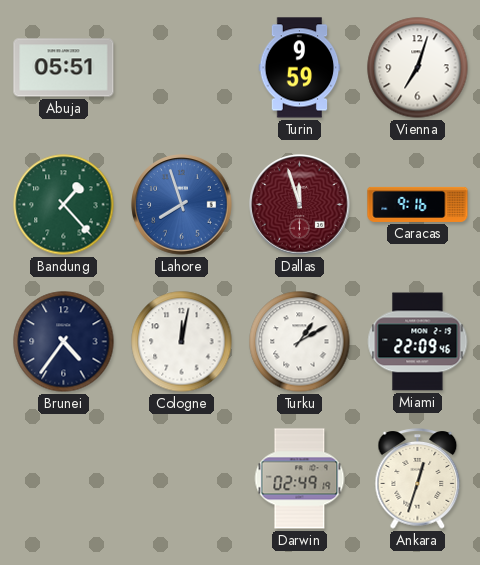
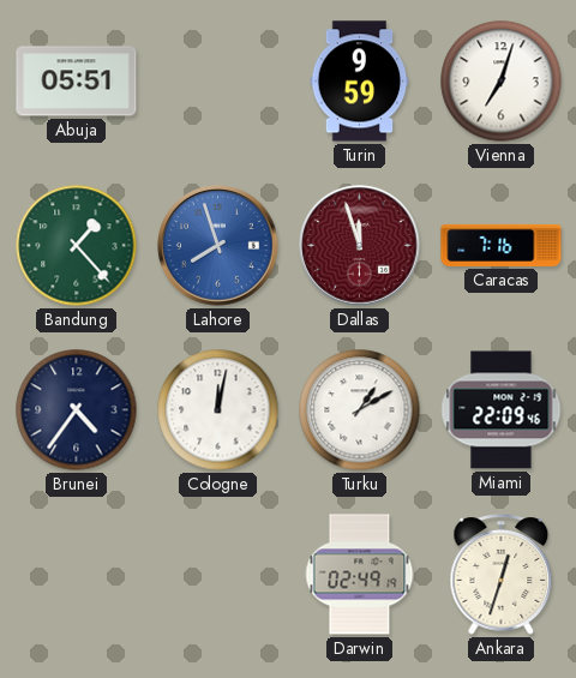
Caracas: 9:16 -> 7:16
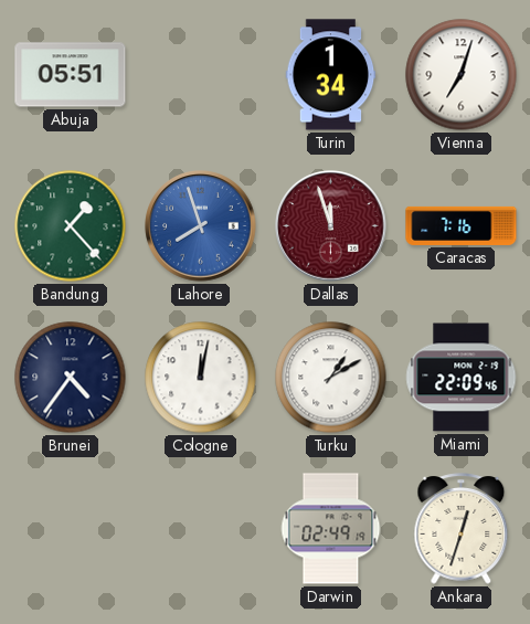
Turin: 9:59 -> 1:34
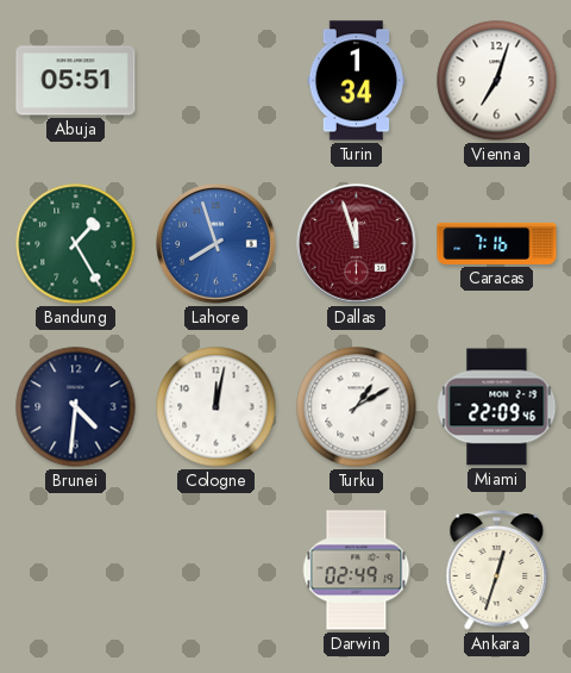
Bandung: 1:23 -> 1:25
Brunei: 4:36 -> 4:31
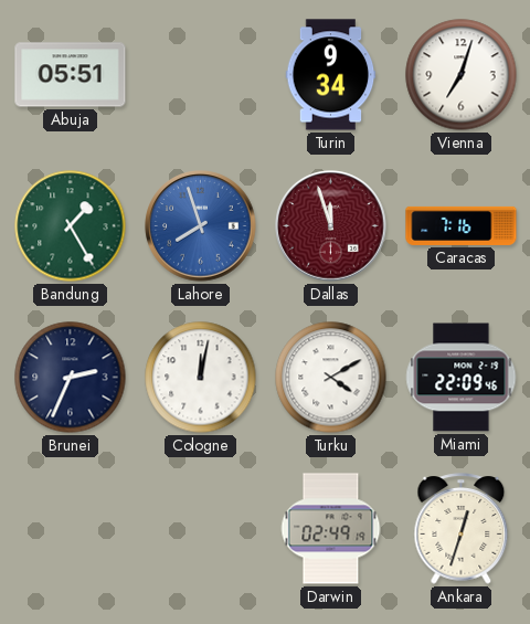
Turin: 1:34 -> 9:34
Brunei: 4:31 -> 2:34
Turku: 1:10 -> 4:10
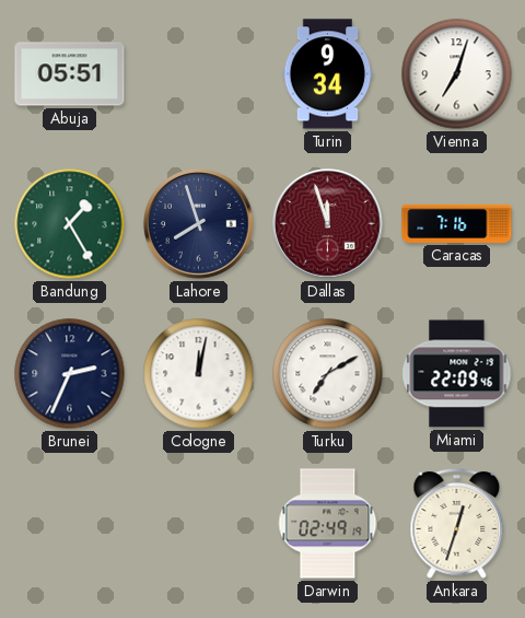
Lahore dial: blue -> navy
Turku: 4:10 -> 7:10
